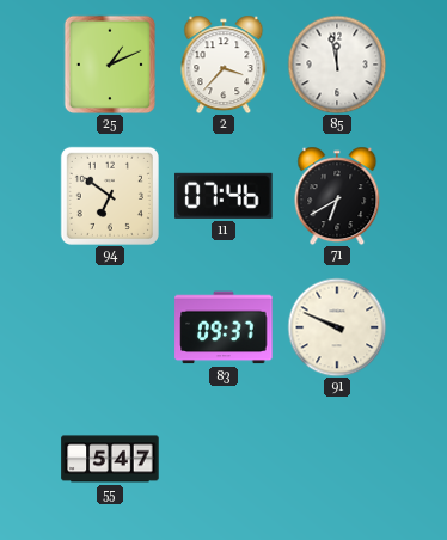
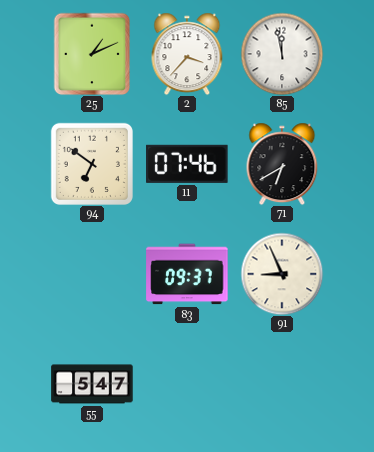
91: 9:49 -> 8:56
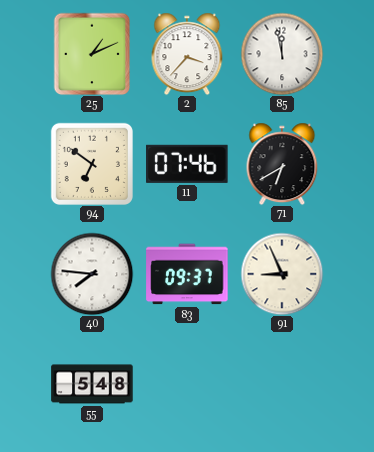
40: none -> 7:46
55: 5:47 -> 5:48
